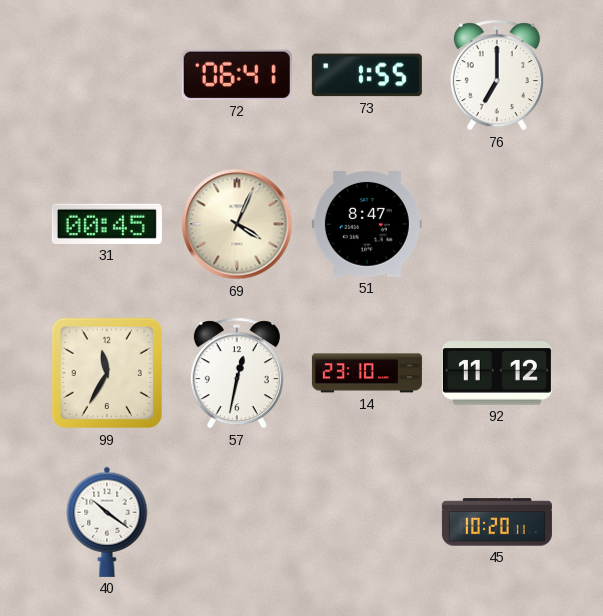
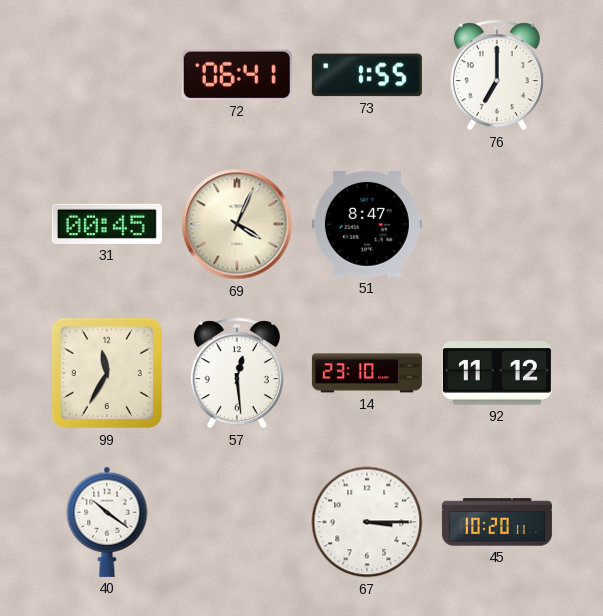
57: 12:32 -> 12:29
67: none -> 3:15
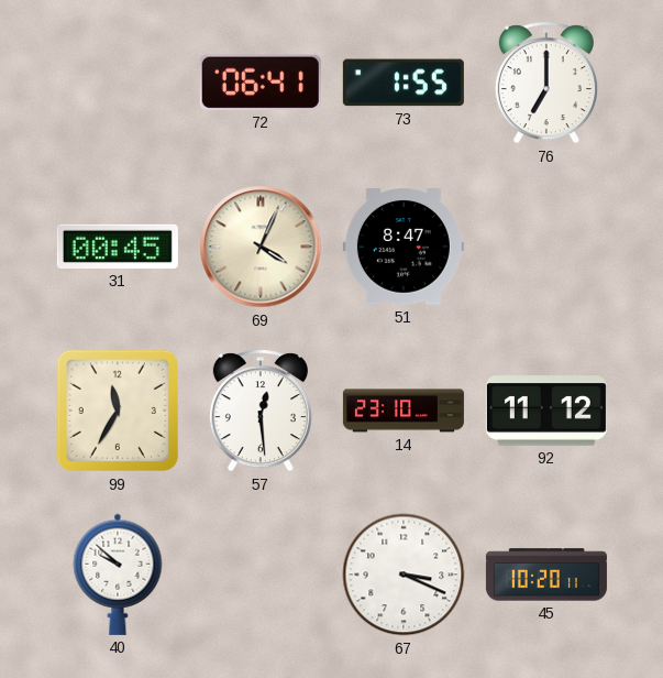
40: 10:21 -> 9:52
67: 3:15 -> 3:19
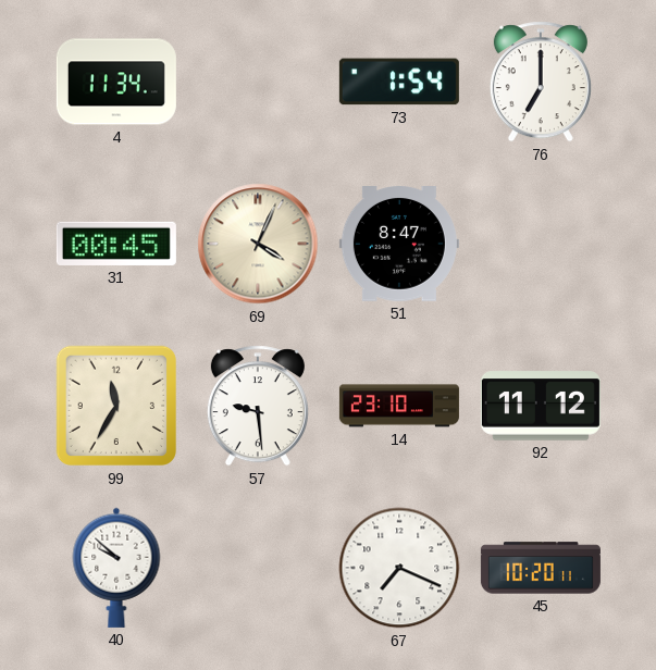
4: none -> 11:34
72: 06:41 -> none
73: 1:55 -> 1:54
57: 12:29 -> 9:29
67: 3:19 -> 7:19
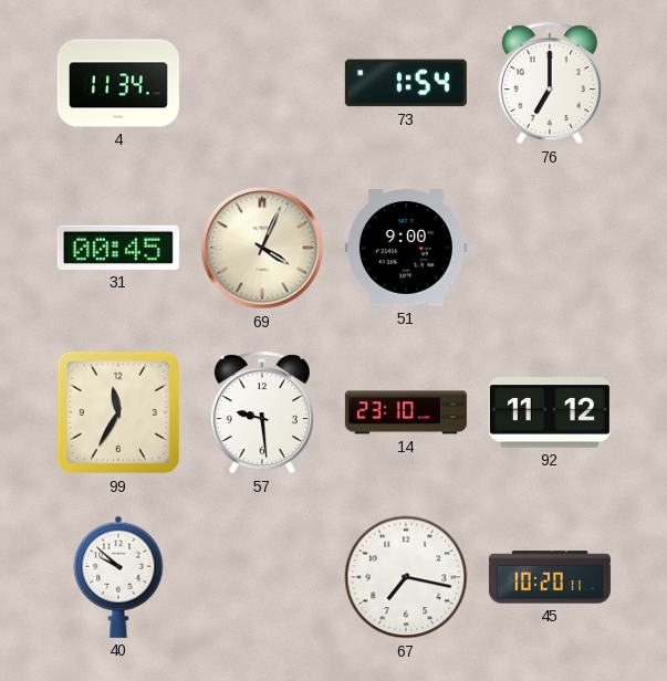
51: 8:47 -> 9:00
67: 7:19 -> 7:17
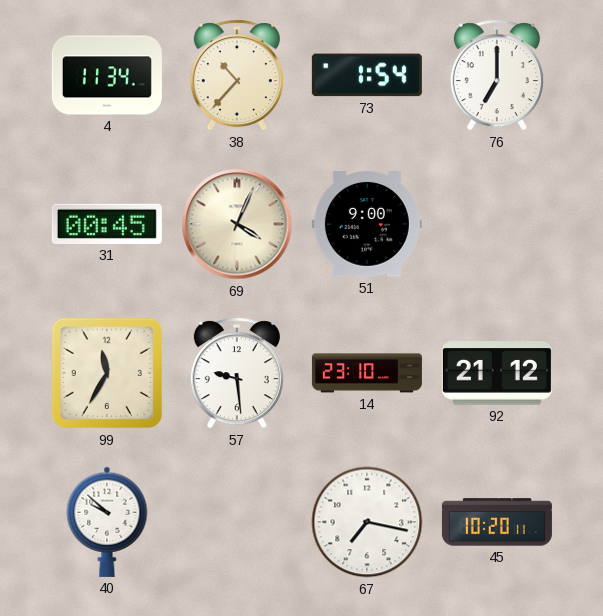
38: none -> 10:37
92: 11:12 -> 21:12
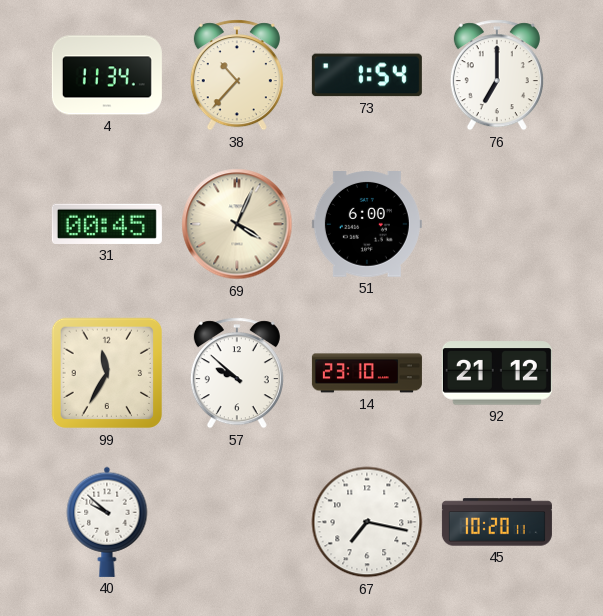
51: 9:00 -> 6:00
57: 9:29 -> 9:52
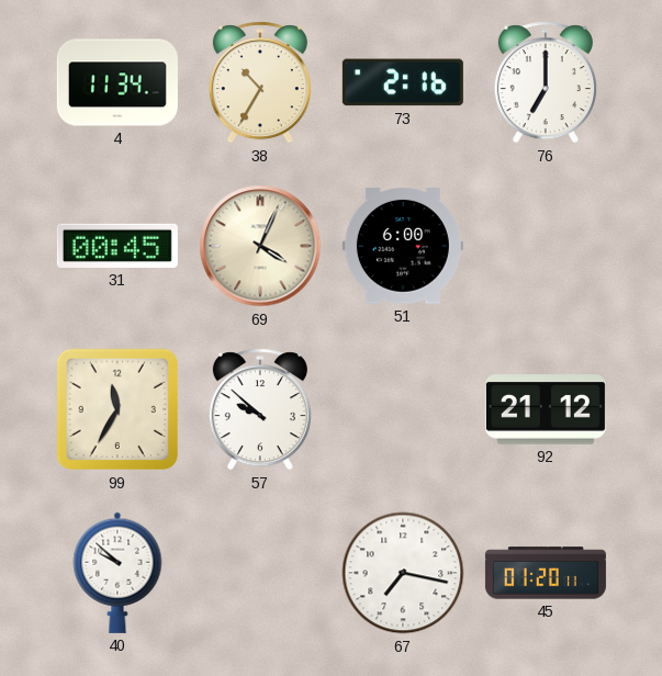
38: 10:37 -> 10:35
73: 1:54 -> 2:16
14: 23:10 -> none
45: 10:20 -> 01:20
